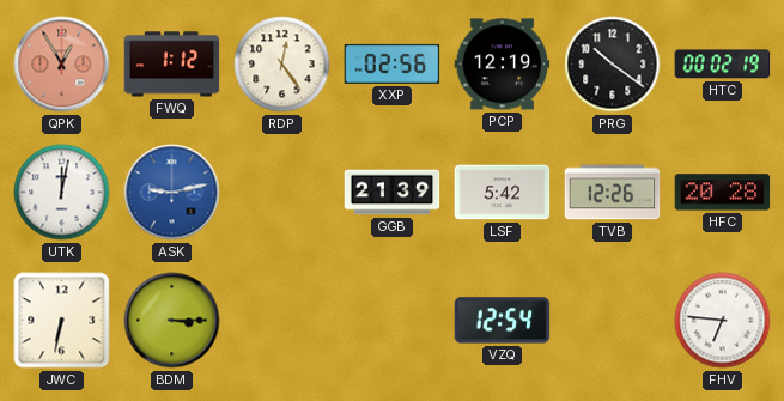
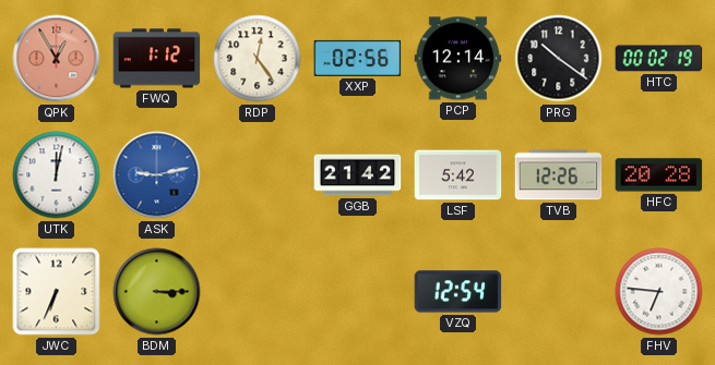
PCP: 12:19 -> 12:14
GGB: 21:39 -> 21:42
JWC: 6:32 -> 6:34
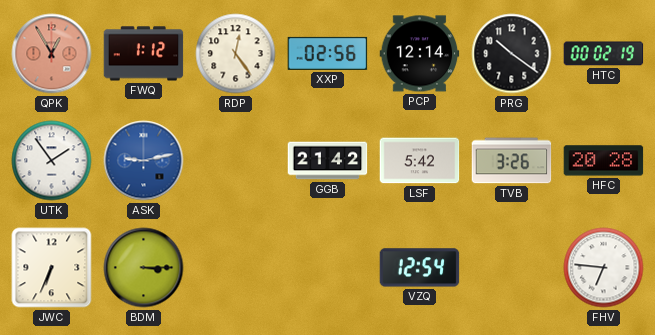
UTK: 12:02 -> 1:54
TVB: 12:26 -> 3:26
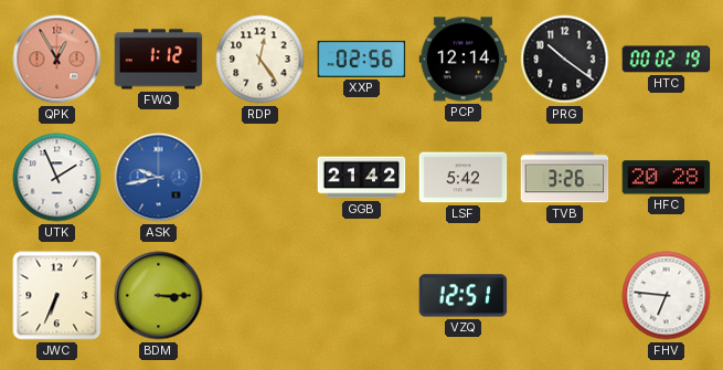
UTK: 1:54 -> 1:56
ASK: 9:13 -> 9:43
VZQ: 12:54 -> 12:51
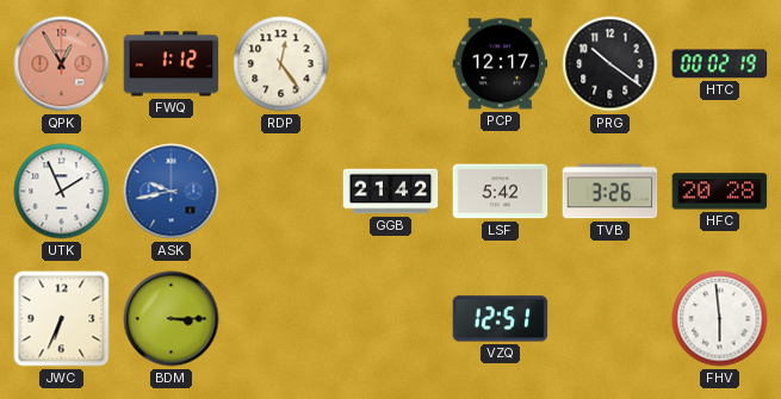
XXP: 02:56 -> none
PCP: 12:14 -> 12:17
FHV: 6:46 -> 5:59
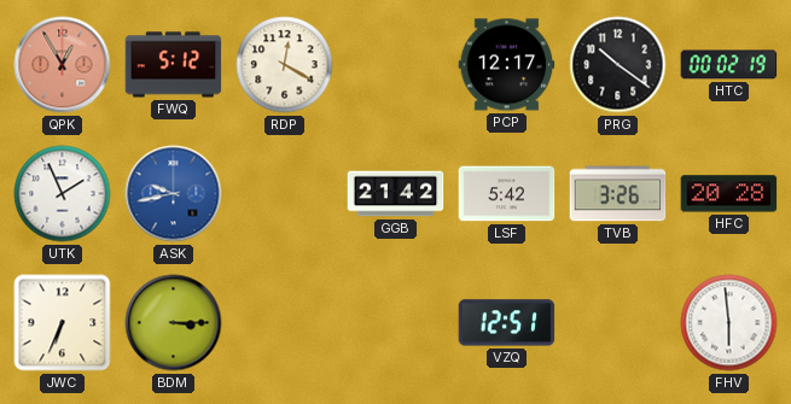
FWQ: 1:12 -> 5:12
RDP: 12:24 -> 12:20
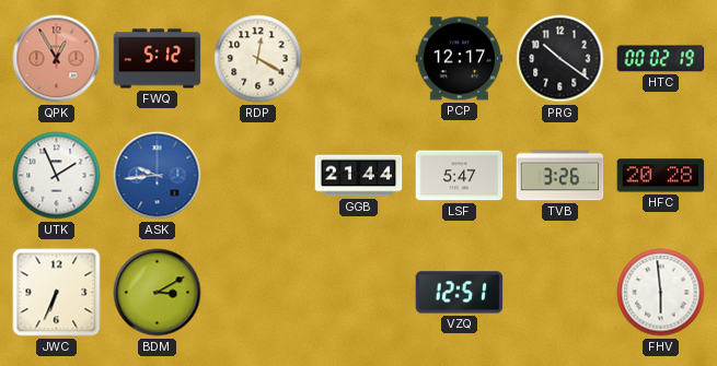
ASK: 9:43 -> 9:44
GGB: 21:42 -> 21:44
LSF: 5:42 -> 5:47
BDM: 3:15 -> 3:10
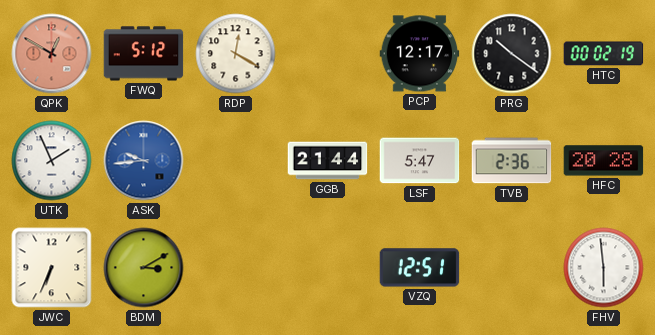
QPK: 12:55 -> 12:50
TVB: 3:26 -> 2:36
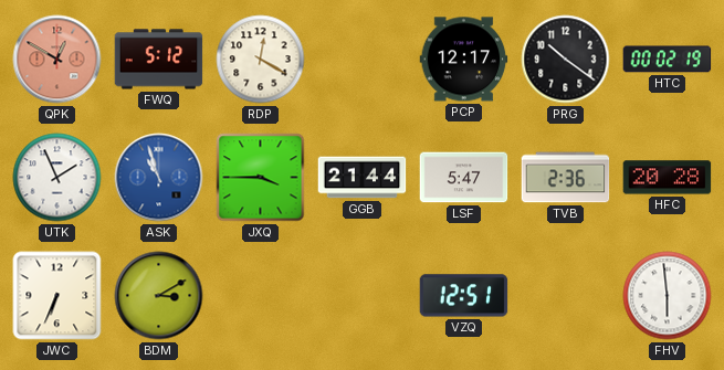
ASK: 9:44 -> 10:57
JXQ: none -> 3:45
